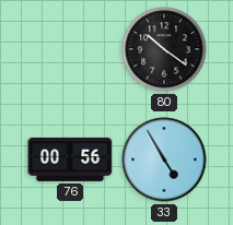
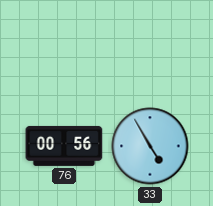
80: 10:21 -> none
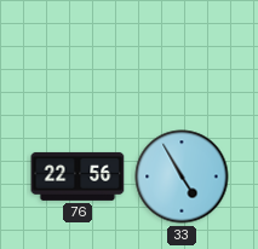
76: 00:56 -> 22:56
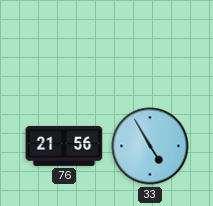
76: 22:56 -> 21:56
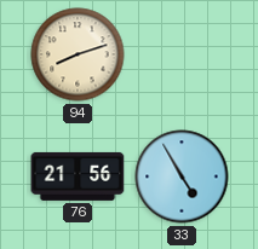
94: none -> 8:12
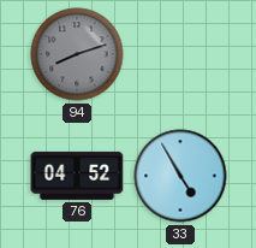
94 dial: cream -> grey
76: 21:56 -> 04:52
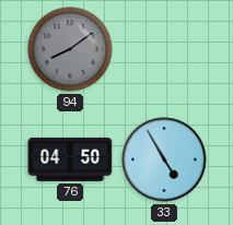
94: 8:12 -> 8:09
76: 04:52 -> 04:50
